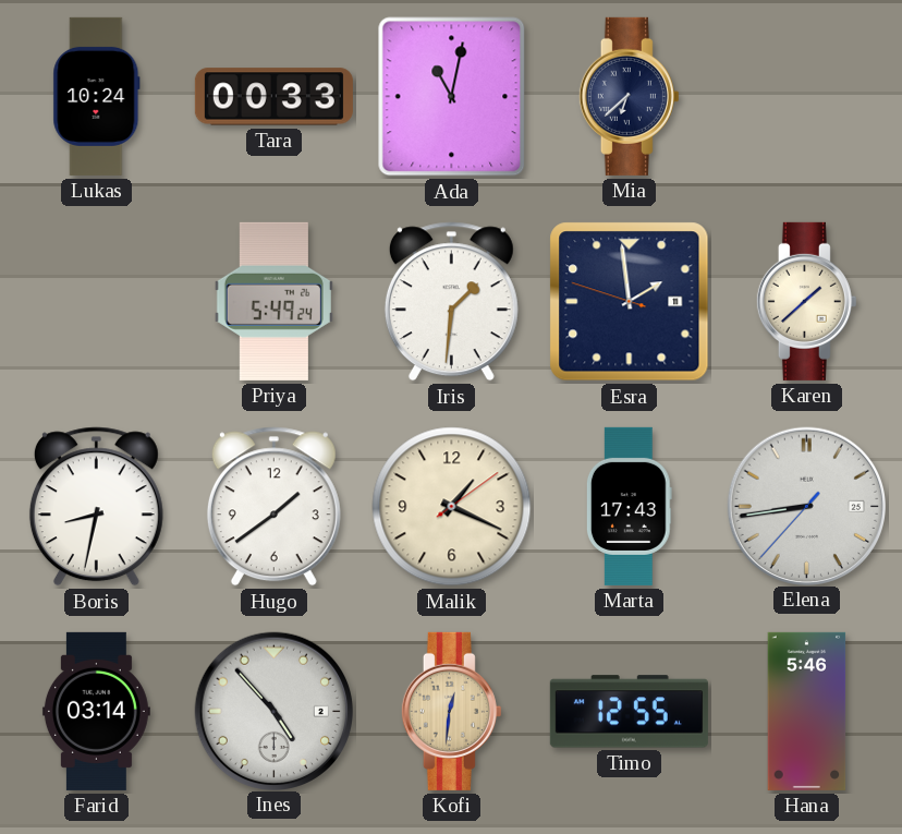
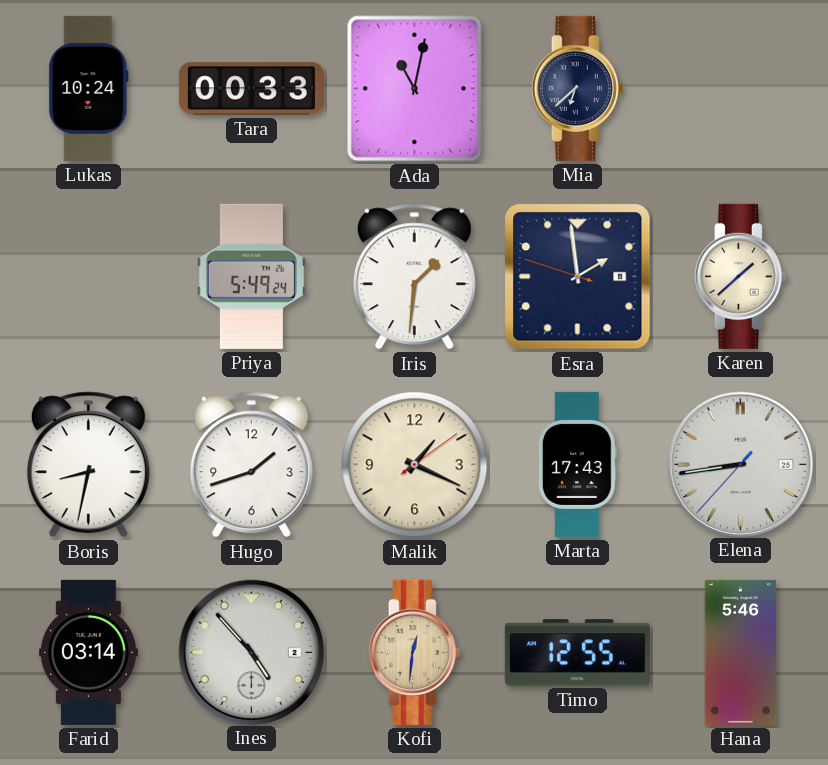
Hugo: 1:39 -> 1:42
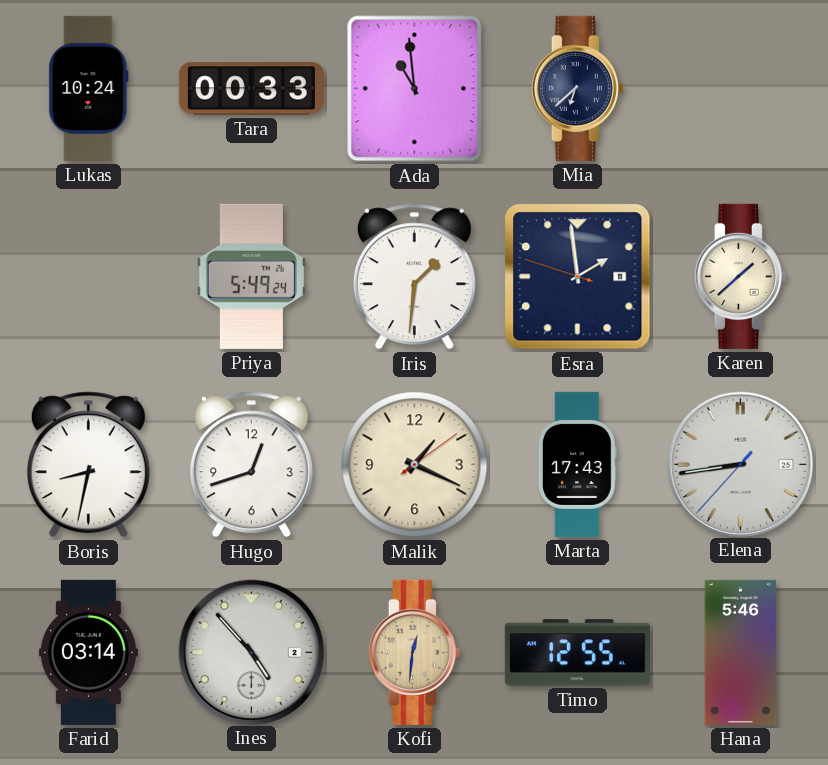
Ada: 11:02 -> 10:59
Hugo: 1:42 -> 12:42
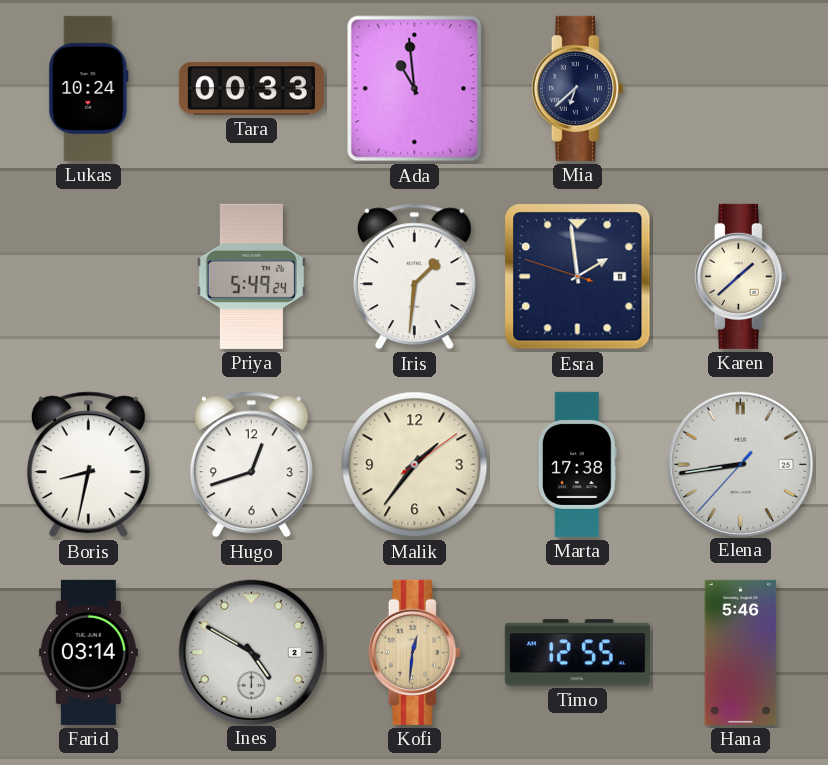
Malik: 1:19 -> 1:36
Marta: 17:43 -> 17:38
Ines: 4:53 -> 4:50
